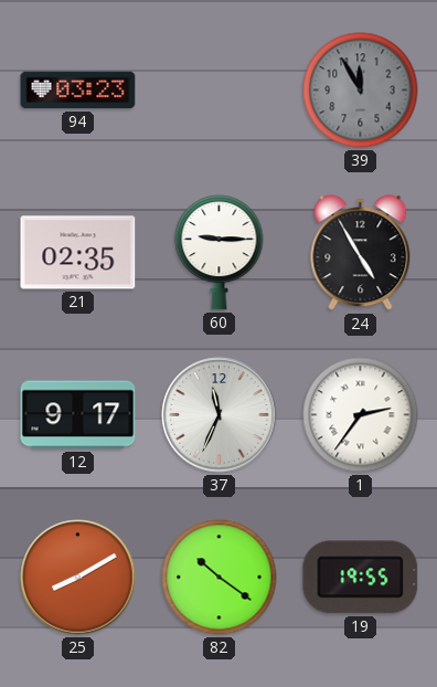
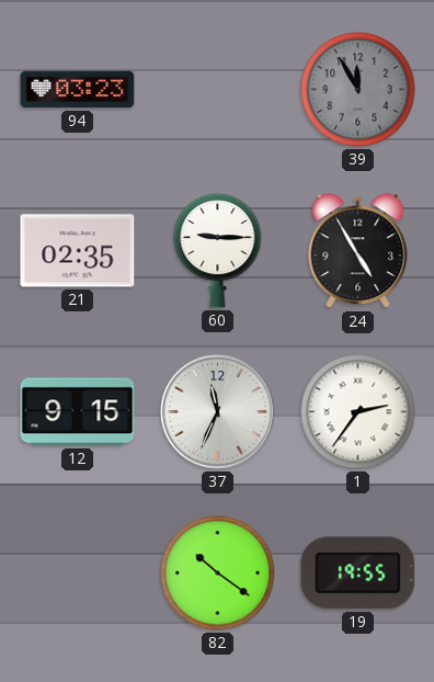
12: 9:17 -> 9:15
25: 8:10 -> none
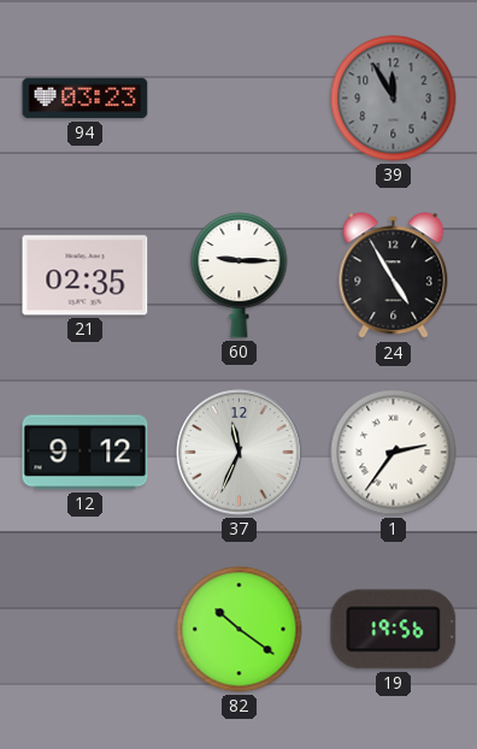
12: 9:15 -> 9:12
19: 19:55 -> 19:56
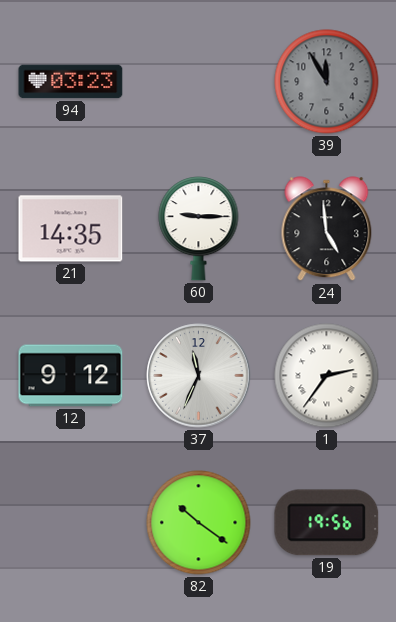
21: 02:35 -> 14:35
24: 4:55 -> 4:59
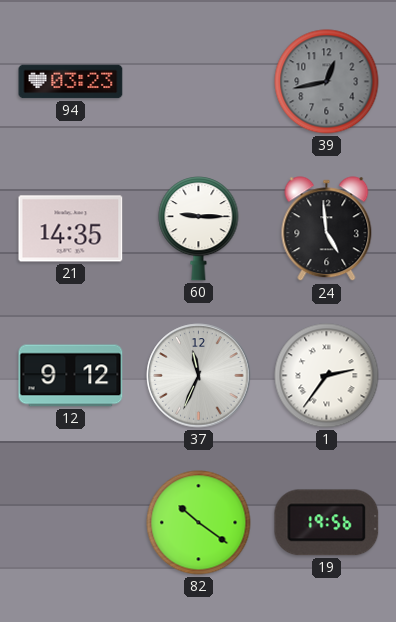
39: 11:55 -> 12:43
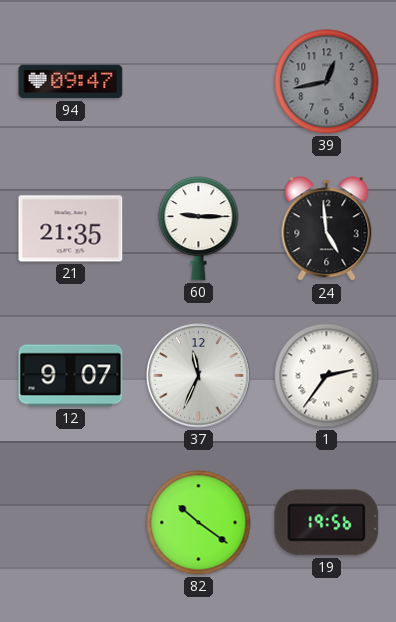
94: 03:23 -> 09:47
21: 14:35 -> 21:35
12: 9:12 -> 9:07
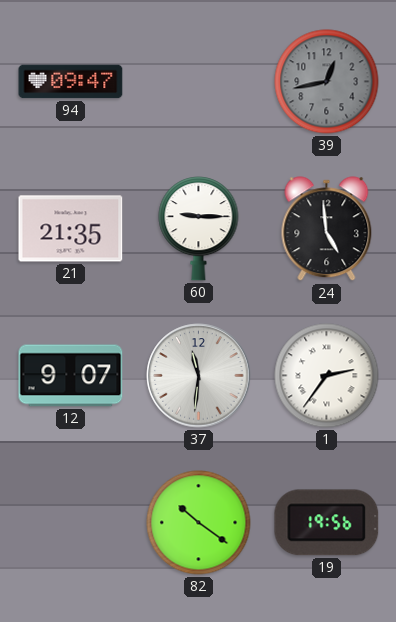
37: 11:34 -> 11:31
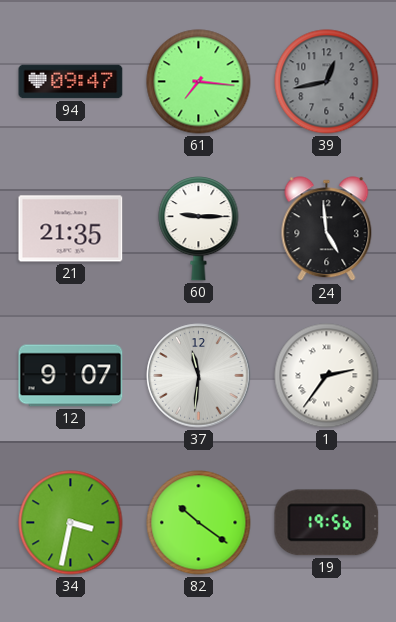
61: none -> 7:16
34: none -> 3:32
